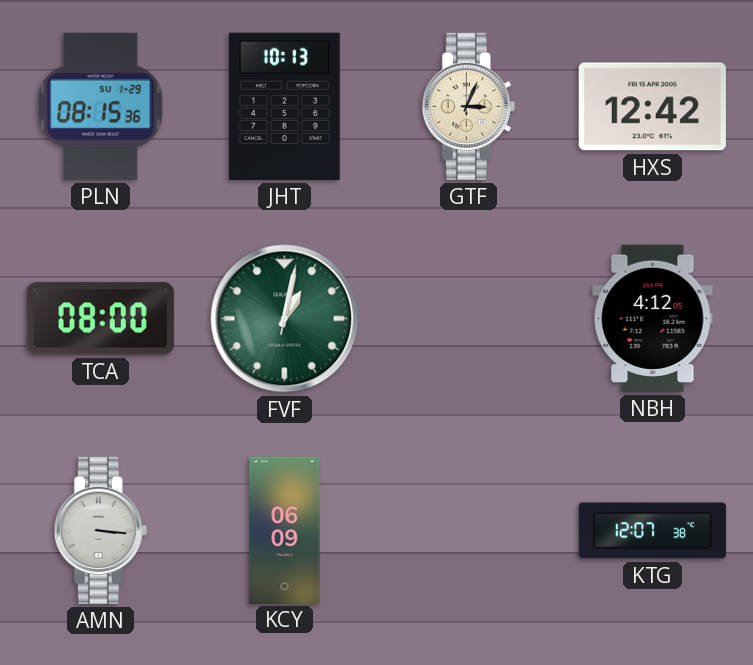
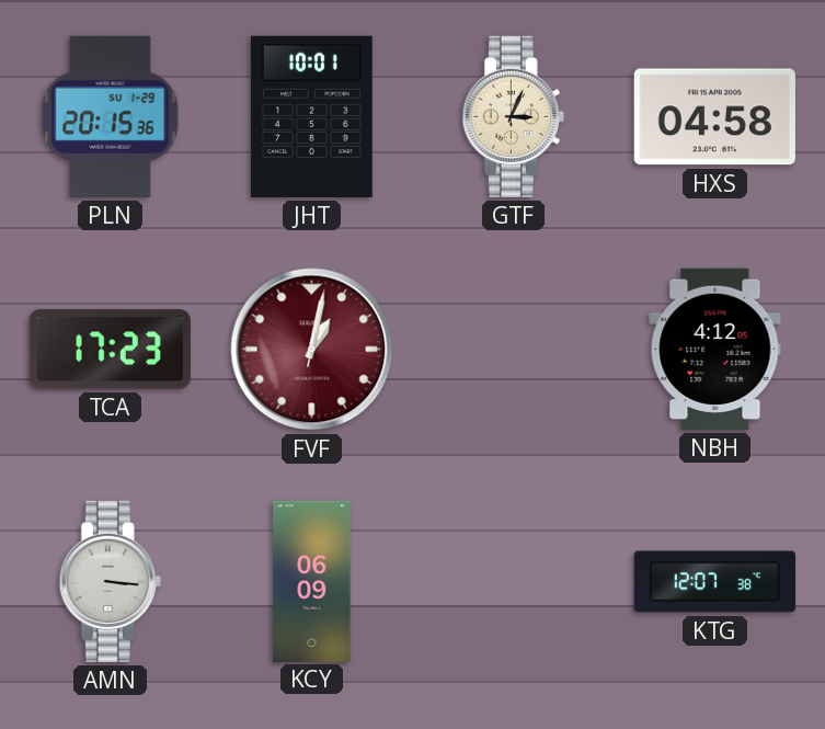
PLN: 08:15 -> 20:15
JHT: 10:13 -> 10:01
HXS: 12:42 -> 04:58
TCA: 08:00 -> 17:23
FVF dial: green -> burgundy
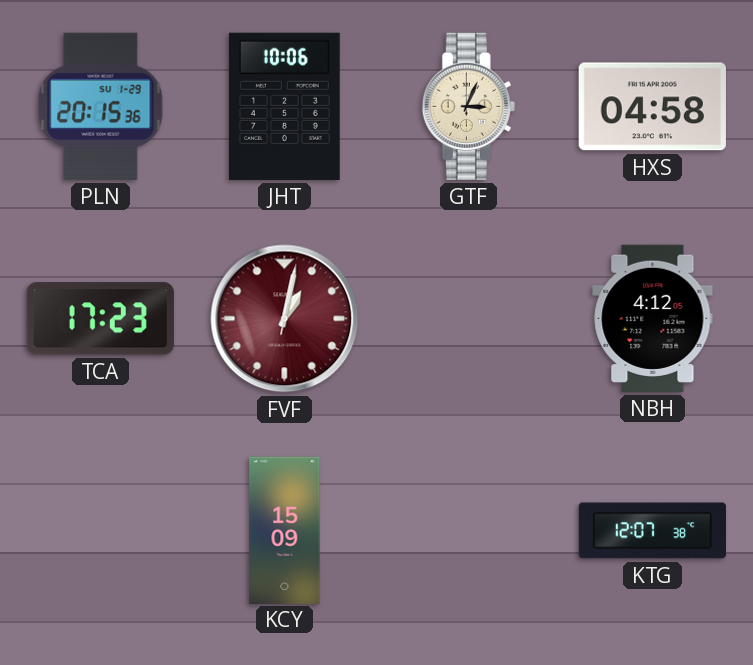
JHT: 10:01 -> 10:06
AMN: 3:16 -> none
KCY: 06:09 -> 15:09
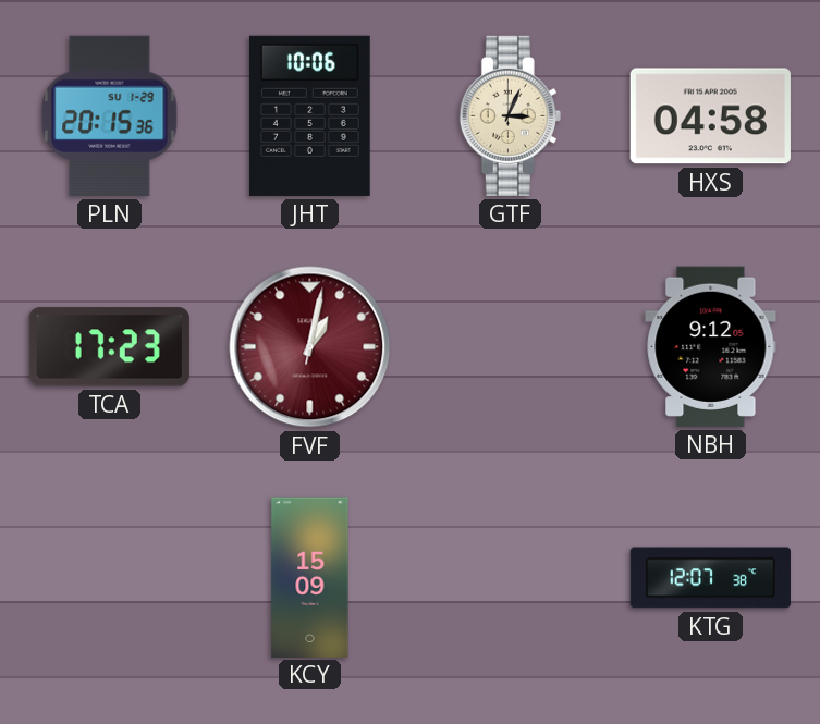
NBH: 4:12 -> 9:12
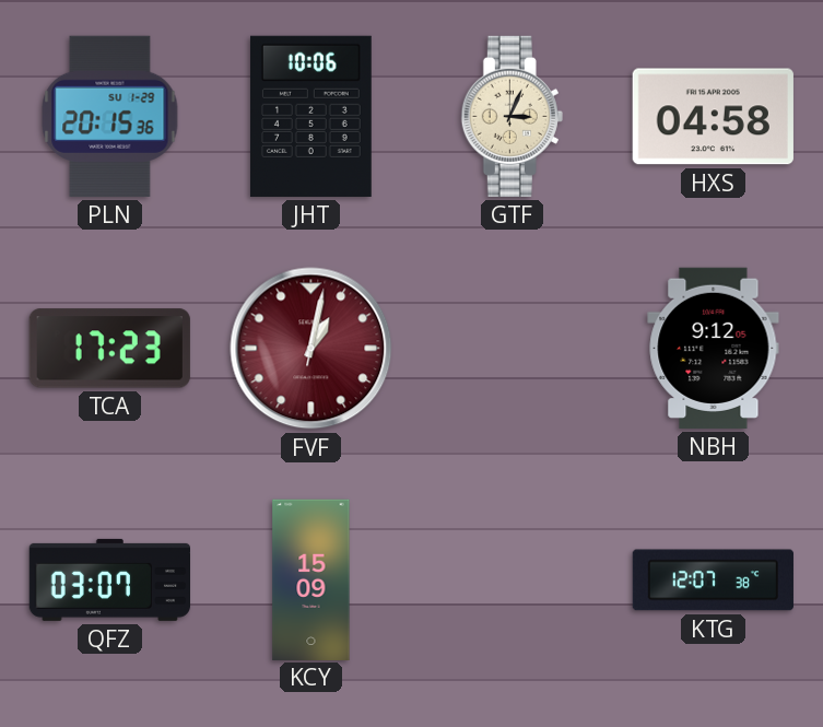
QFZ: none -> 03:07
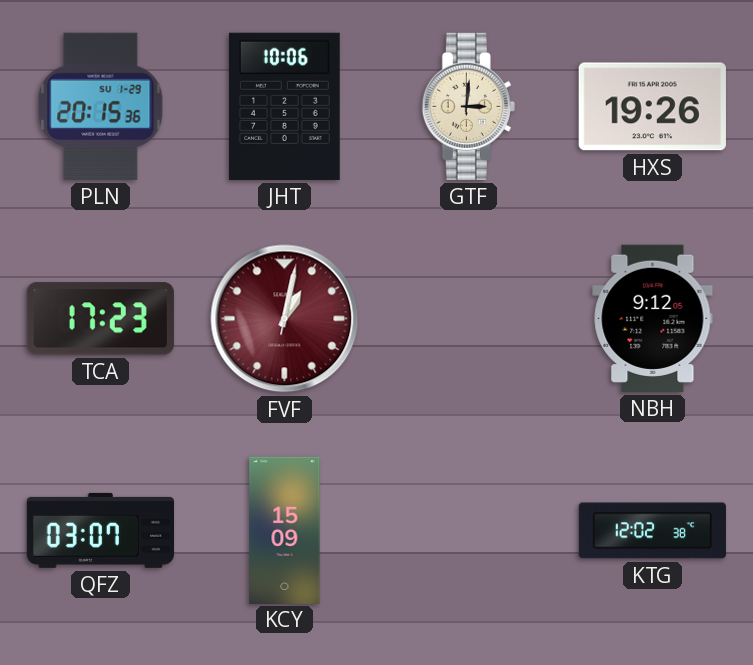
GTF: 3:04 -> 3:01
HXS: 04:58 -> 19:26
KTG: 12:07 -> 12:02
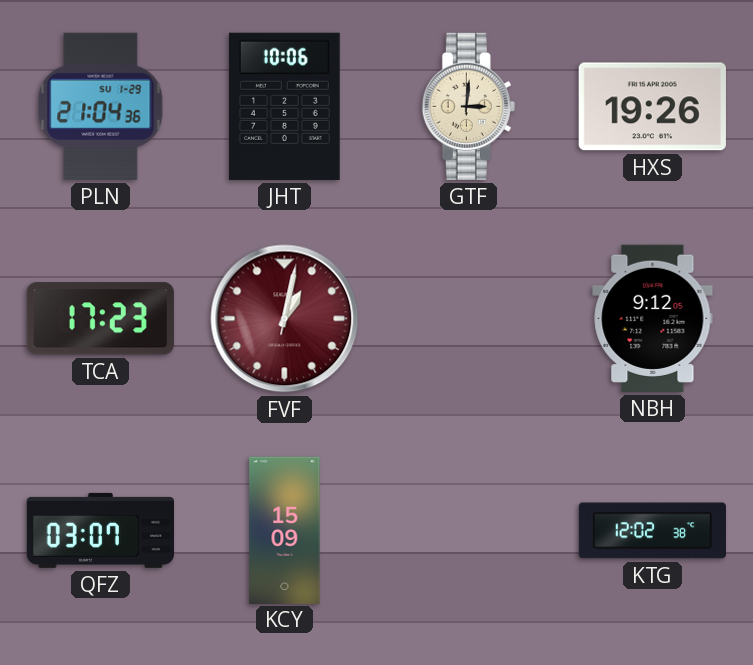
PLN: 20:15 -> 21:04
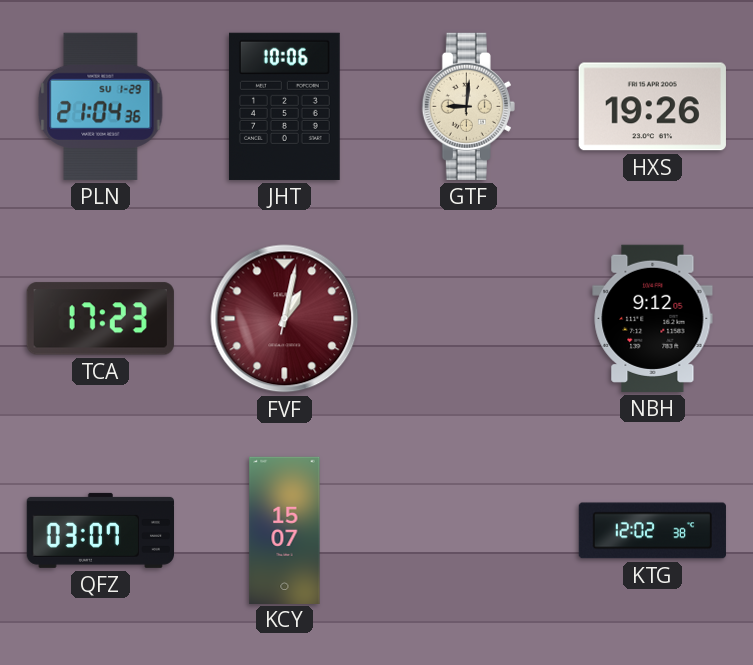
GTF: 3:01 -> 9:01
KCY: 15:09 -> 15:07
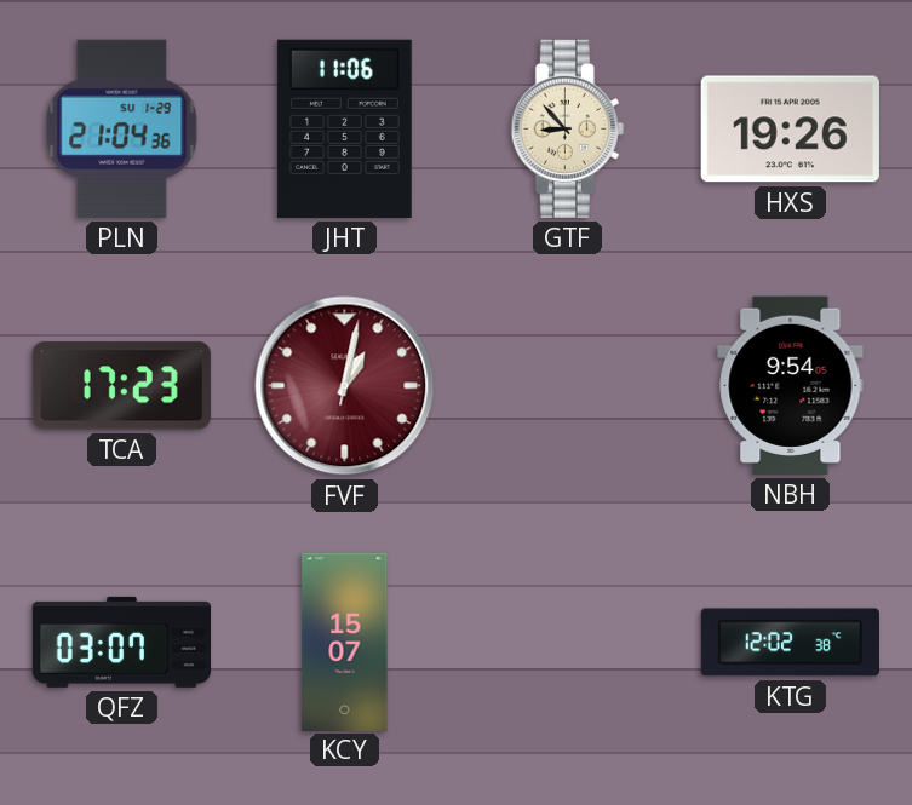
JHT: 10:06 -> 11:06
GTF: 9:01 -> 8:53
NBH: 9:12 -> 9:54
